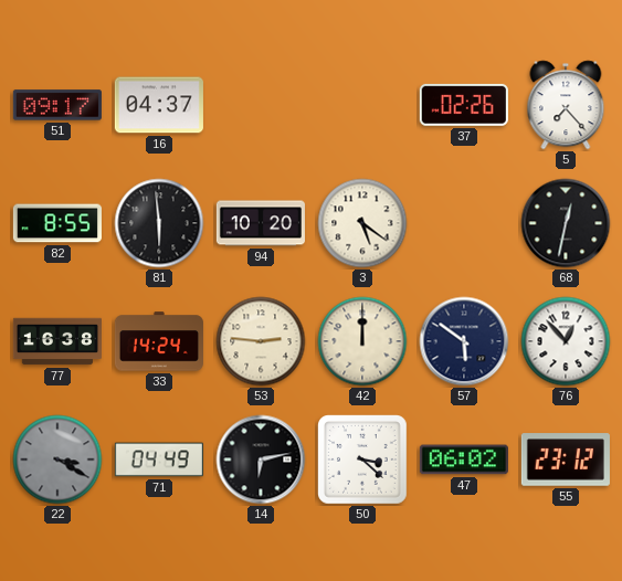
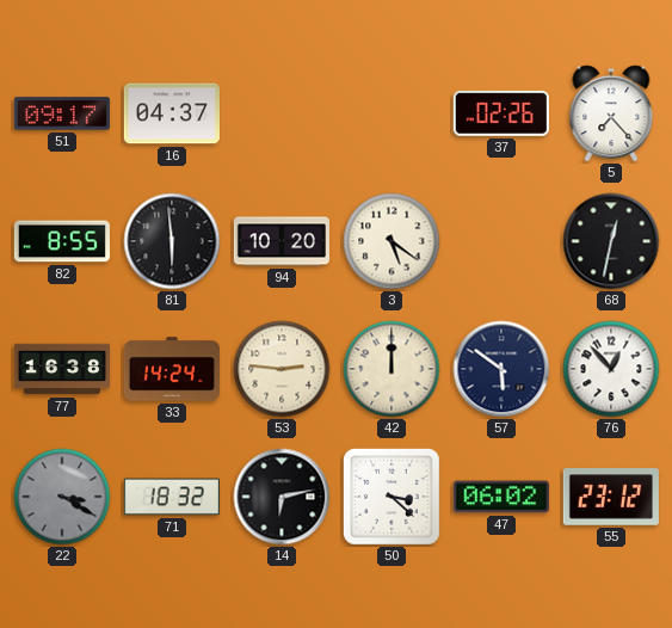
71: 04:49 -> 18:32
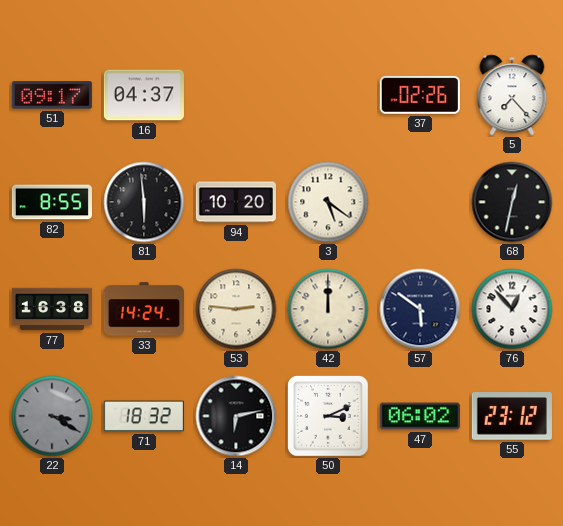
50: 3:22 -> 3:11
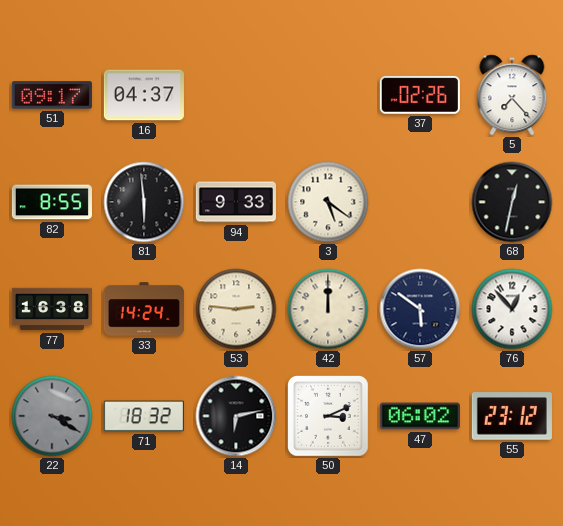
94: 10:20 -> 9:33
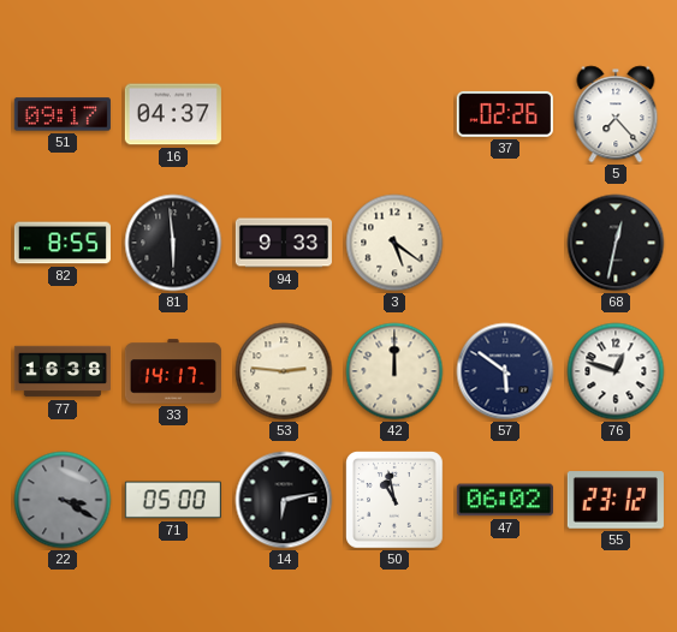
33: 14:24 -> 14:17
76: 12:53 -> 12:48
71: 18:32 -> 05:00
50: 3:11 -> 10:58
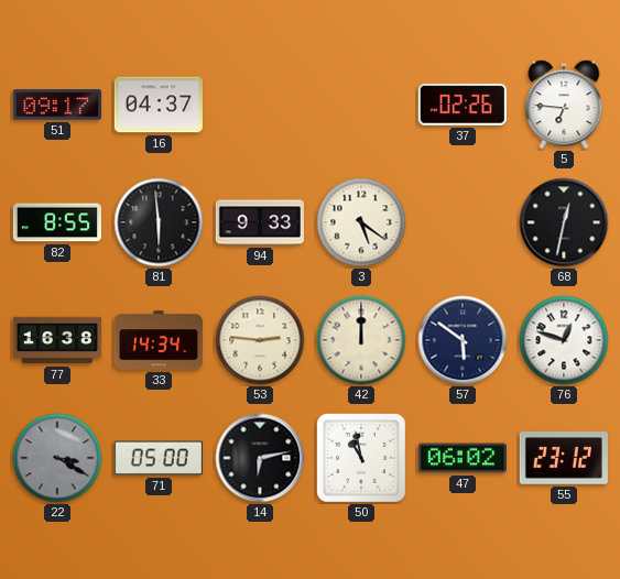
5: 7:23 -> 6:46
33: 14:17 -> 14:34
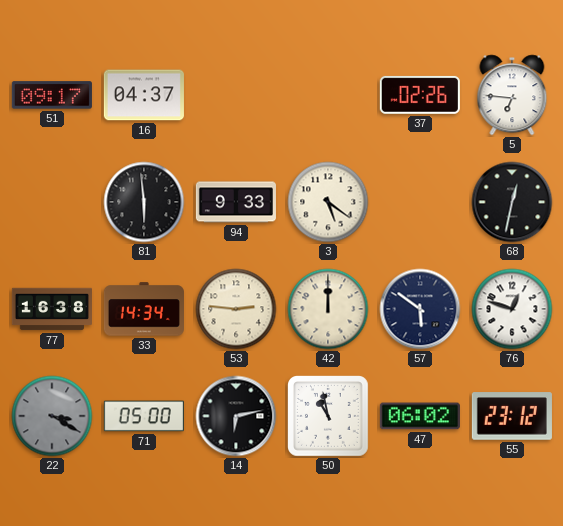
82: 8:55 -> none
